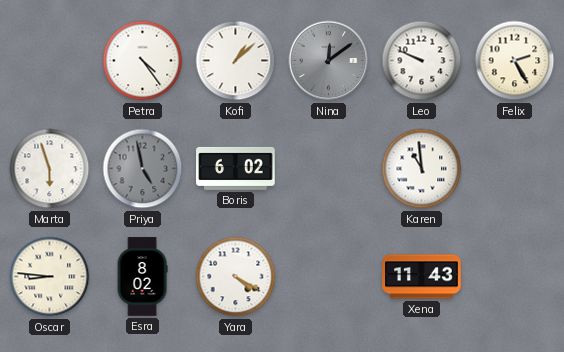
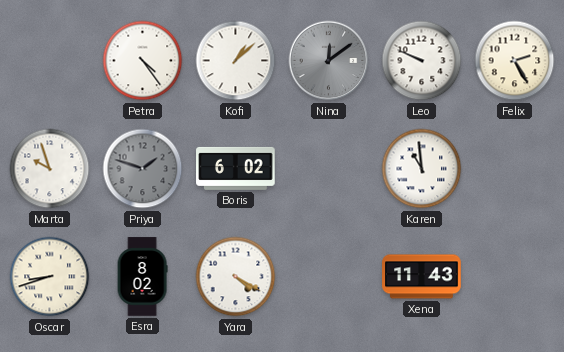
Marta: 5:57 -> 9:57
Priya: 4:58 -> 1:48
Oscar: 8:46 -> 8:42
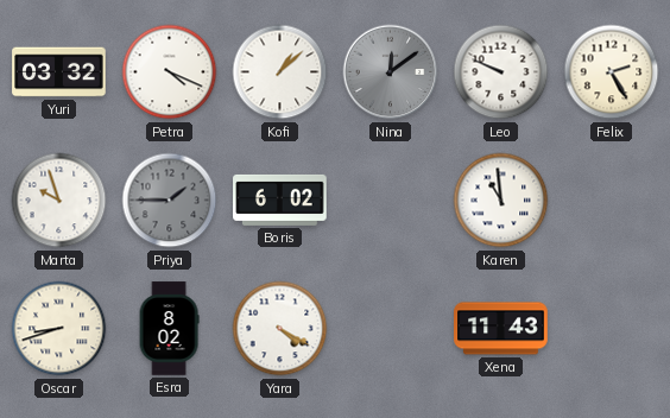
Yuri: none -> 03:32
Petra: 4:24 -> 4:19
Priya: 1:48 -> 1:45
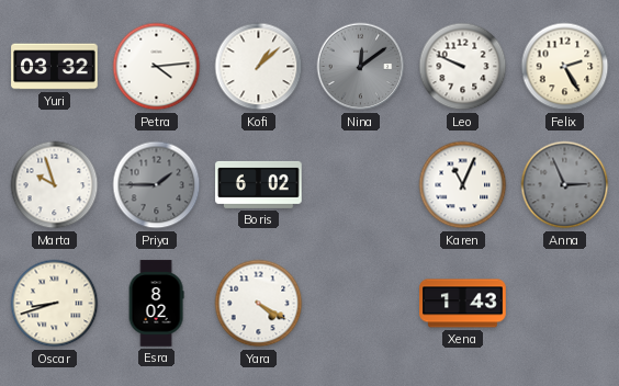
Petra: 4:19 -> 4:14
Karen: 10:59 -> 11:04
Anna: none -> 2:56
Xena: 11:43 -> 1:43
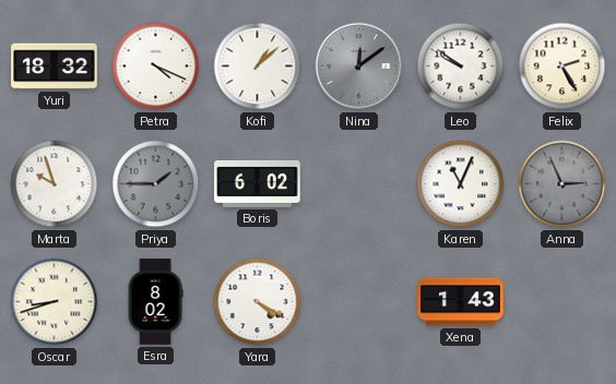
Yuri: 03:32 -> 18:32
Petra: 4:14 -> 4:19
Leo: 9:49 -> 9:51
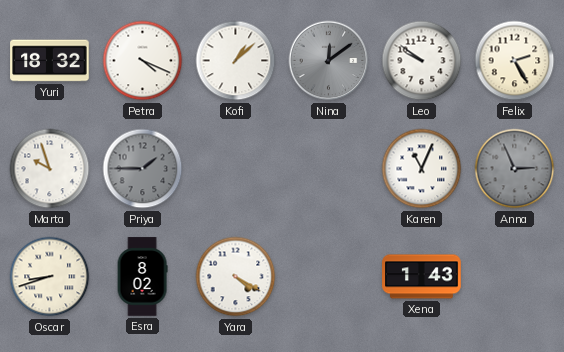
Boris: 6:02 -> none
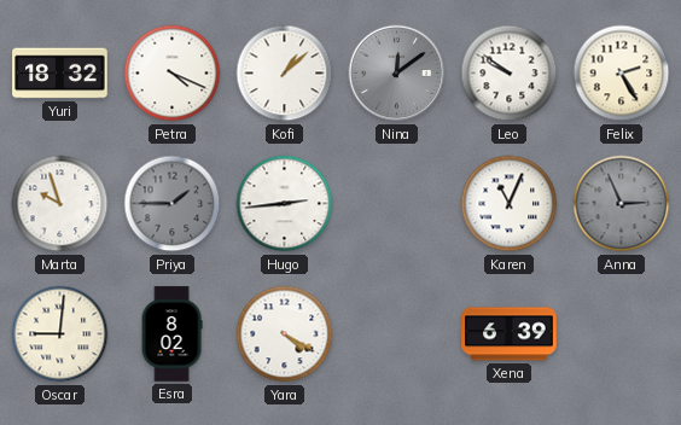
Hugo: none -> 2:44
Oscar: 8:42 -> 9:01
Xena: 1:43 -> 6:39
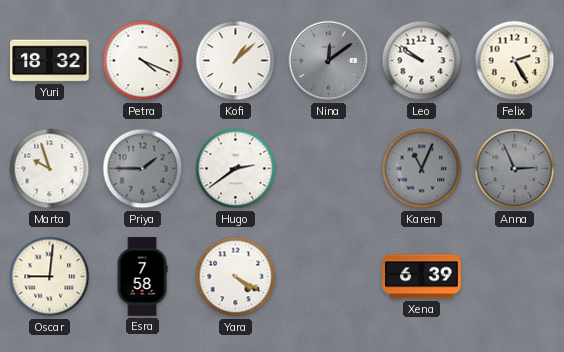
Hugo: 2:44 -> 2:39
Karen dial: white -> grey
Esra: 8:02 -> 7:58
